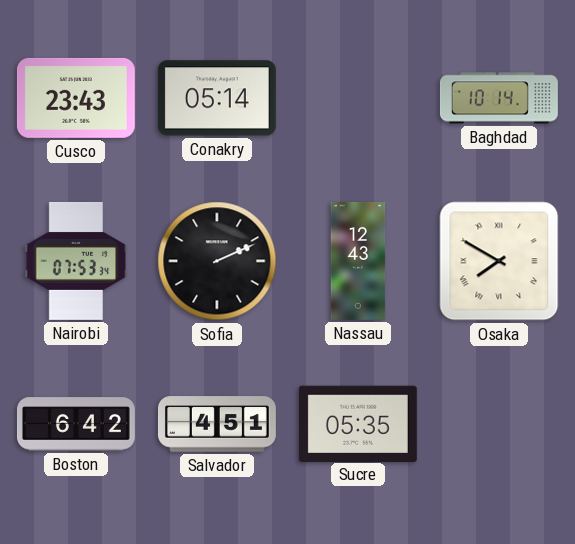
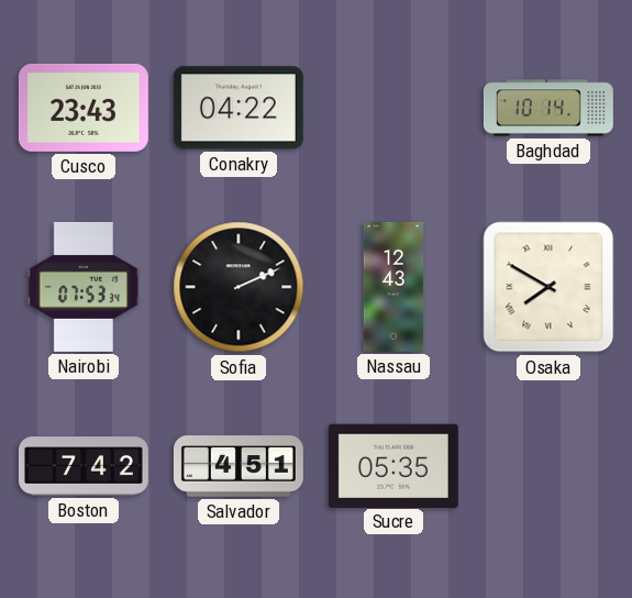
Conakry: 05:14 -> 04:22
Boston: 6:42 -> 7:42
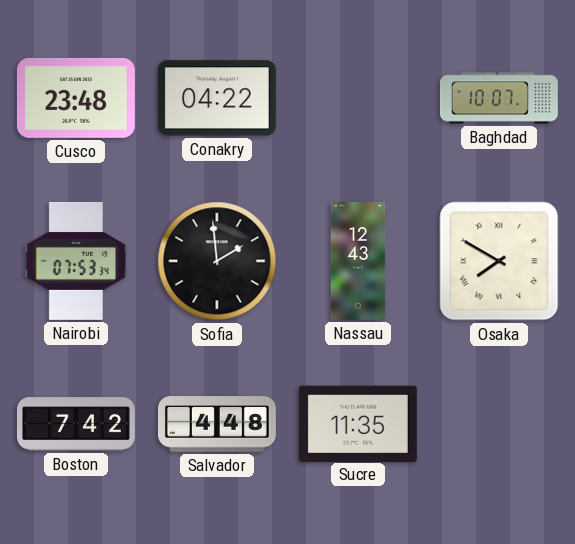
Cusco: 23:43 -> 23:48
Baghdad: 10:14 -> 10:07
Sofia: 2:11 -> 1:59
Salvador: 4:51 -> 4:48
Sucre: 05:35 -> 11:35
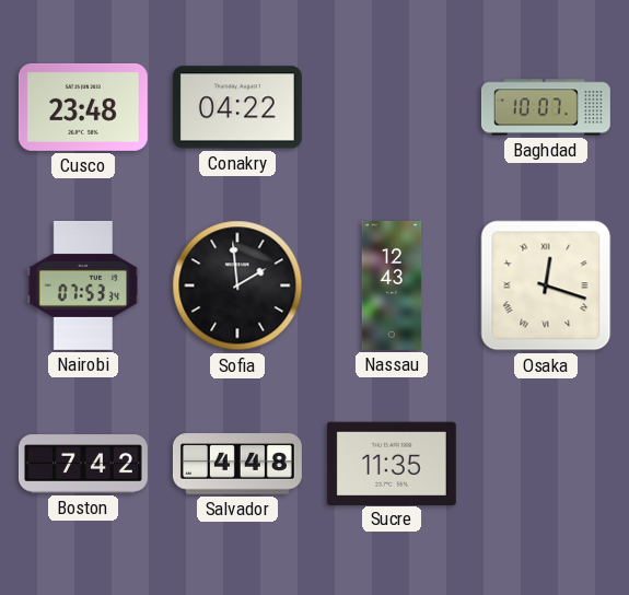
Osaka: 7:50 -> 12:18
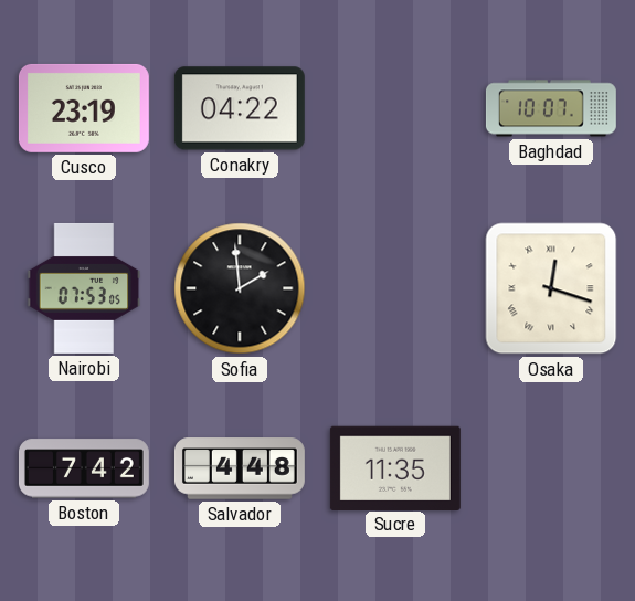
Cusco: 23:48 -> 23:19
Nairobi: 07:53:34 -> 07:53:05
Nassau: 12:43 -> none
